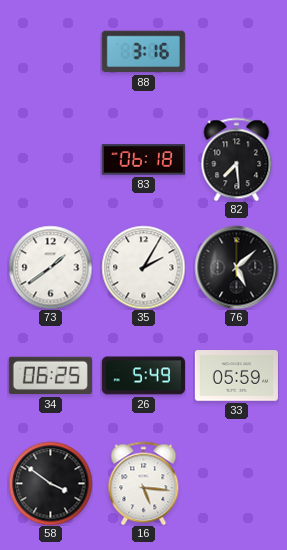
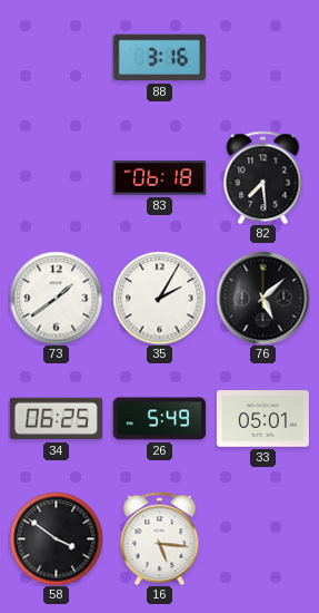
33: 05:59 -> 05:01
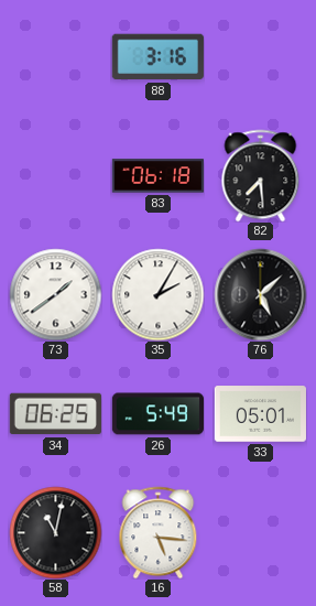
58: 3:51 -> 11:02
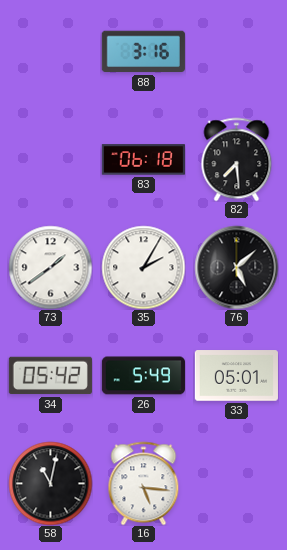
34: 06:25 -> 05:42
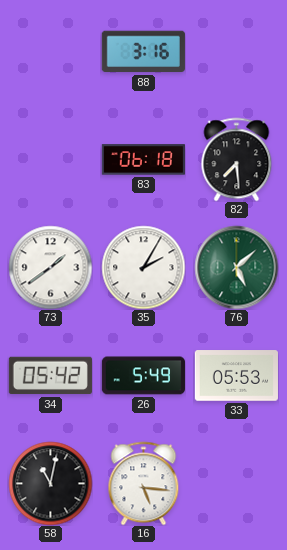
76 dial: black -> green
33: 05:01 -> 05:53
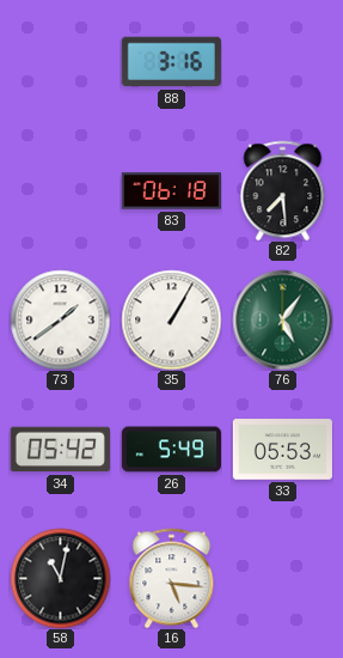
35: 2:05 -> 1:05
76: 5:08 -> 5:06
